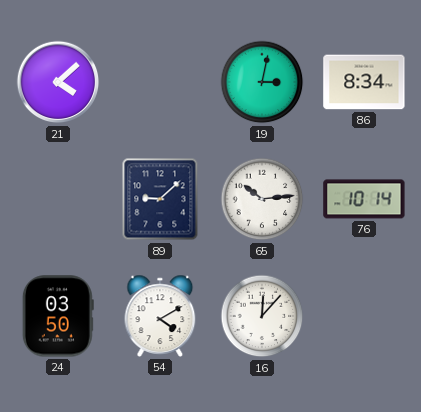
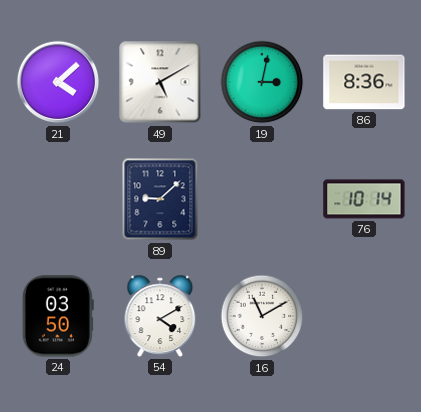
49: none -> 5:10
86: 8:34 -> 8:36
65: 10:14 -> none
16: 12:07 -> 11:10
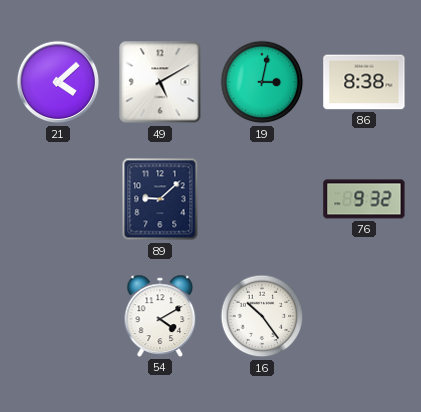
86: 8:36 -> 8:38
76: 10:14 -> 9:32
24: 03:50 -> none
16: 11:10 -> 10:24
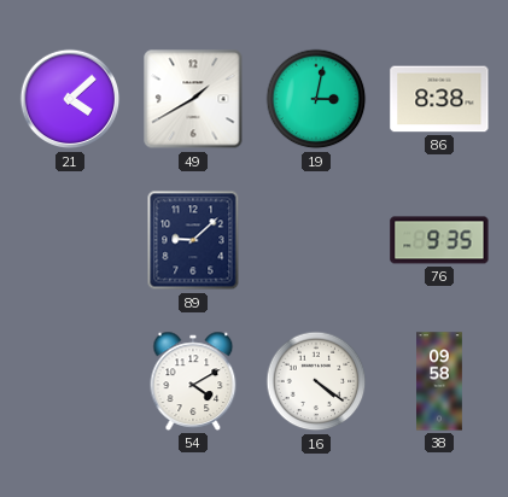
49: 5:10 -> 1:40
76: 9:32 -> 9:35
16: 10:24 -> 4:21
38: none -> 09:58
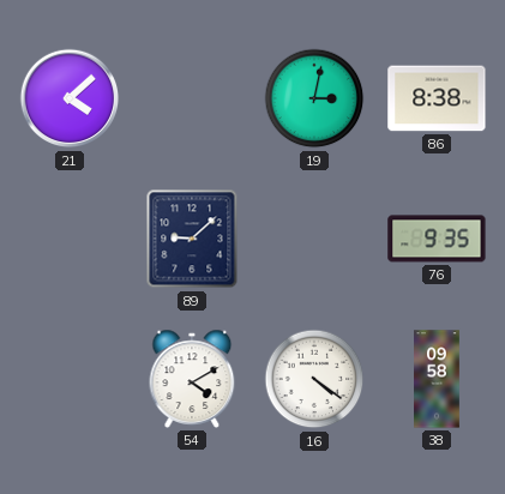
49: 1:40 -> none
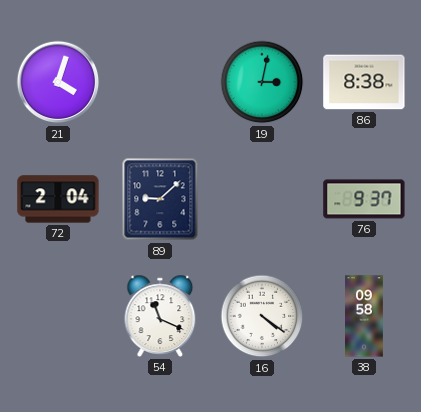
21: 4:08 -> 4:03
72: none -> 2:04
76: 9:35 -> 9:37
54: 4:10 -> 11:19
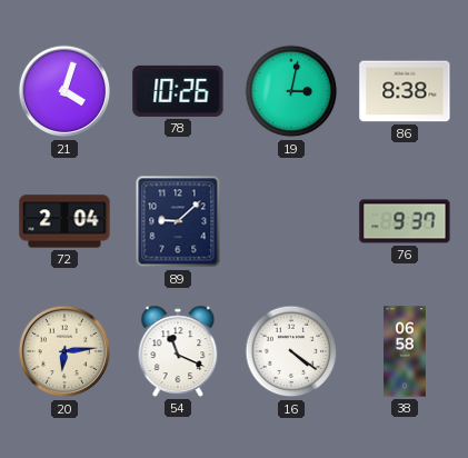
78: none -> 10:26
20: none -> 6:14
38: 09:58 -> 06:58
